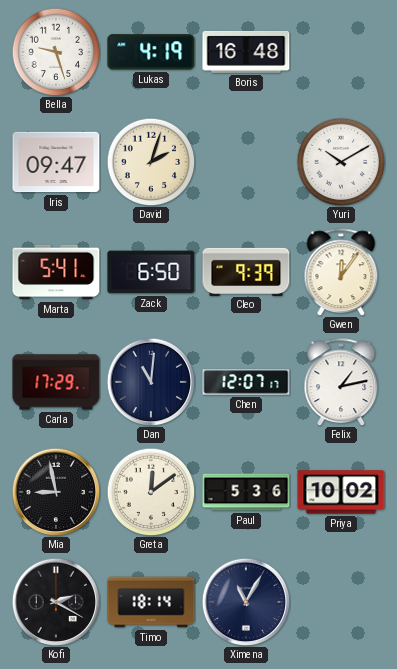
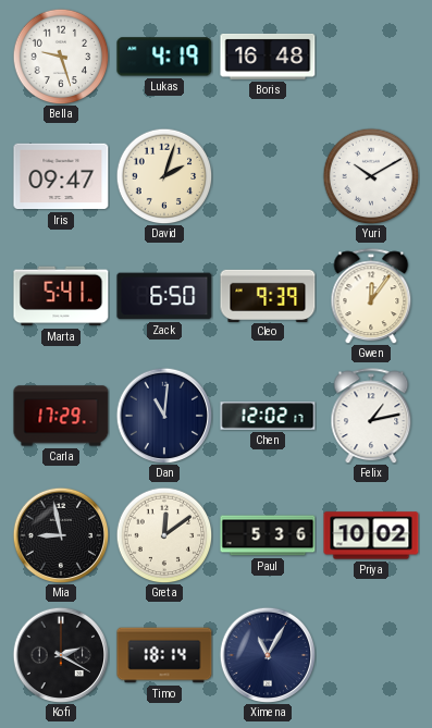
Chen: 12:07 -> 12:02
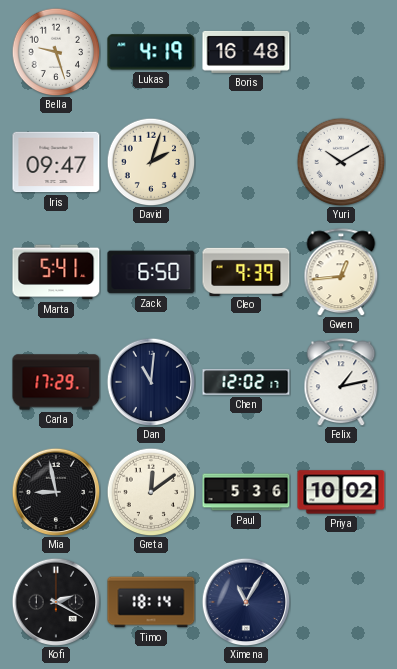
Gwen: 12:06 -> 12:44
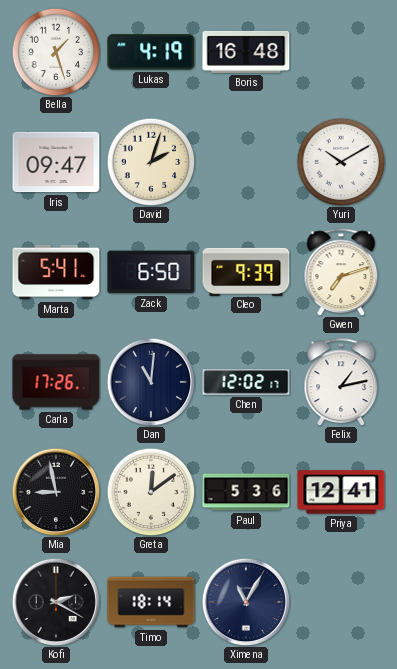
Bella: 9:27 -> 1:27
Gwen: 12:44 -> 7:12
Carla: 17:29 -> 17:26
Priya: 10:02 -> 12:41
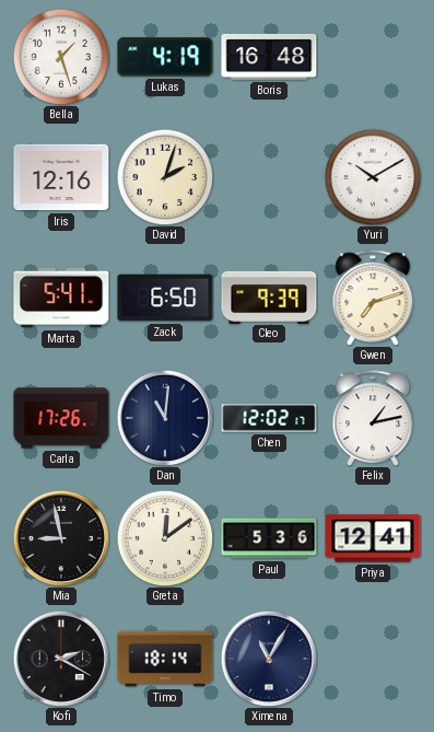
Iris: 09:47 -> 12:16
